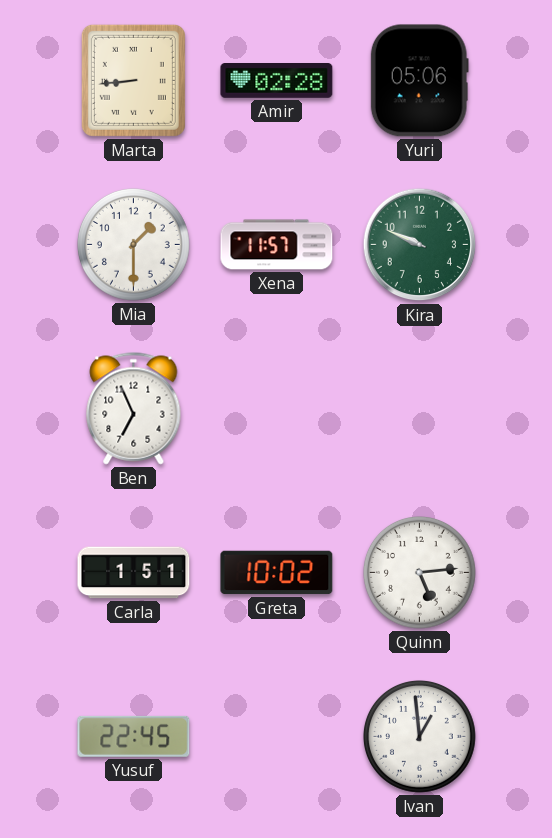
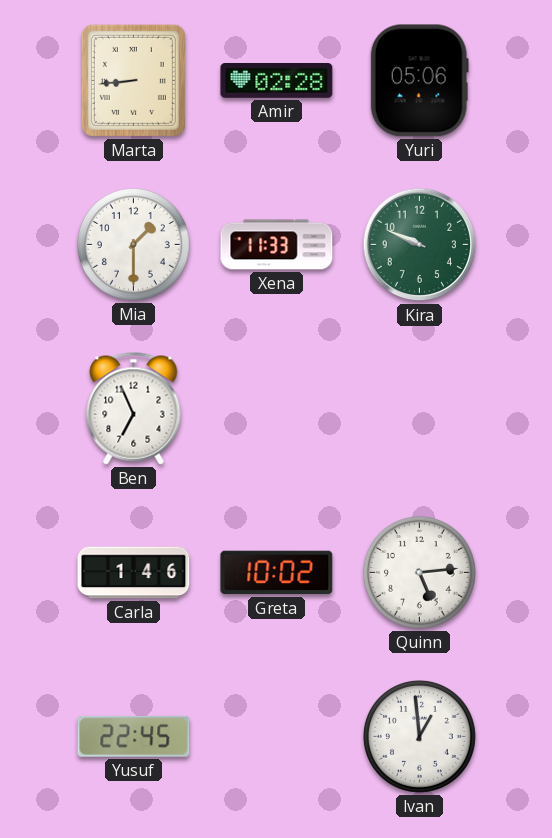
Xena: 11:57 -> 11:33
Carla: 1:51 -> 1:46
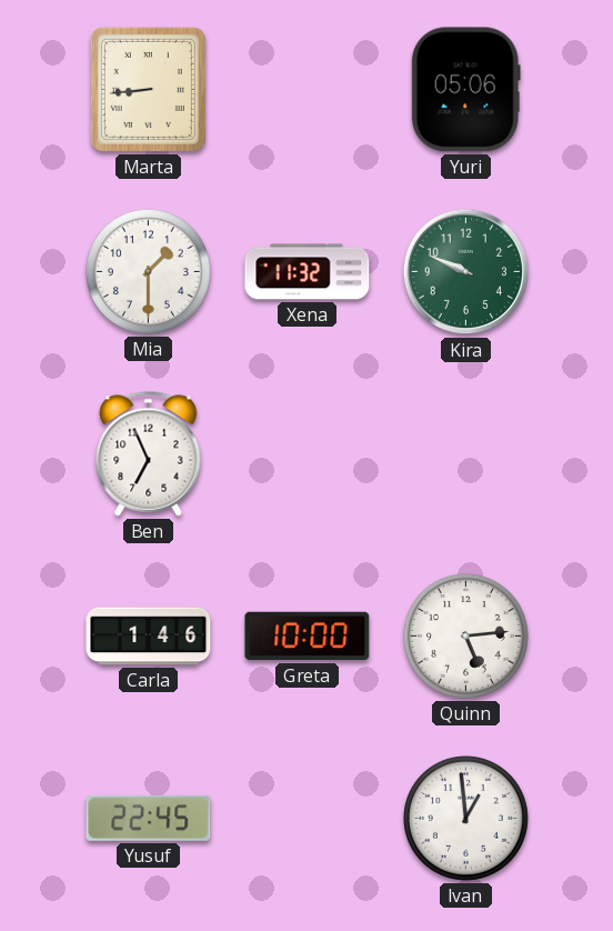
Amir: 02:28 -> none
Xena: 11:33 -> 11:32
Greta: 10:02 -> 10:00
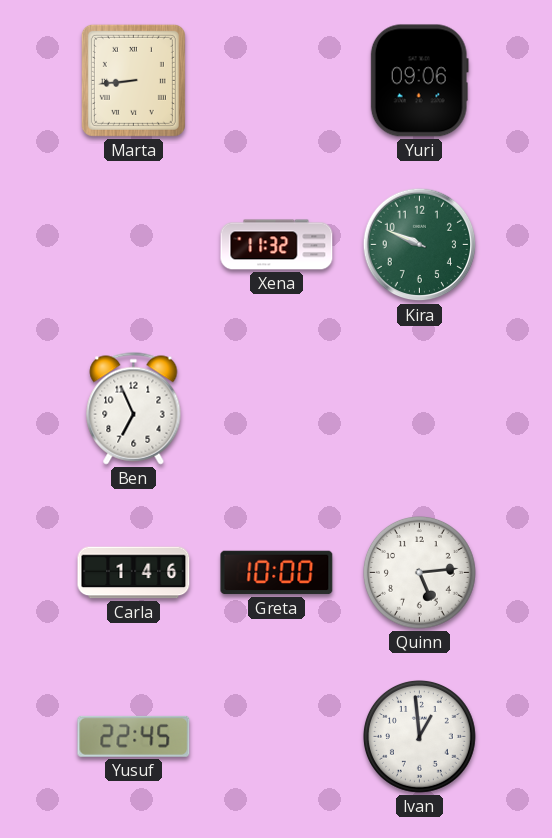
Yuri: 05:06 -> 09:06
Mia: 1:30 -> none
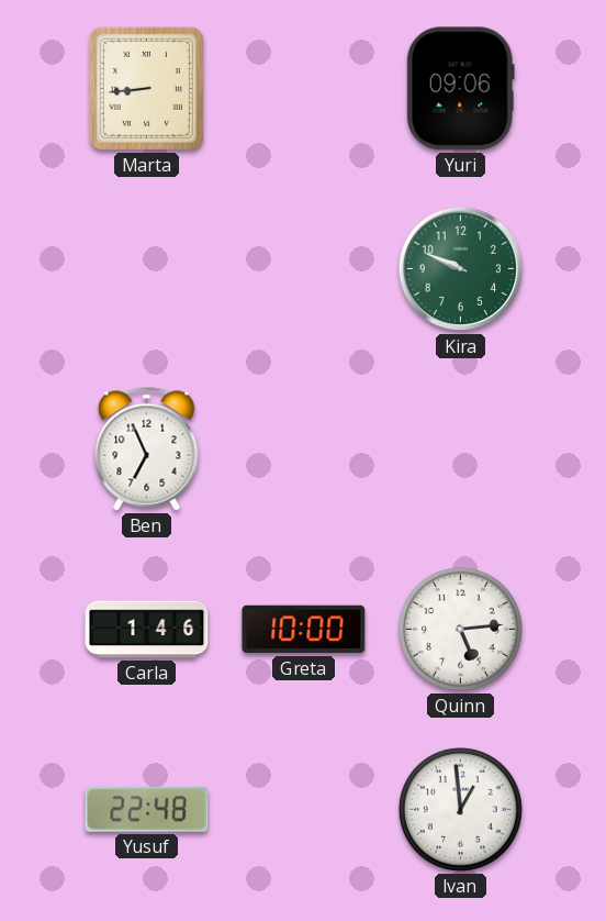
Xena: 11:32 -> none
Yusuf: 22:45 -> 22:48
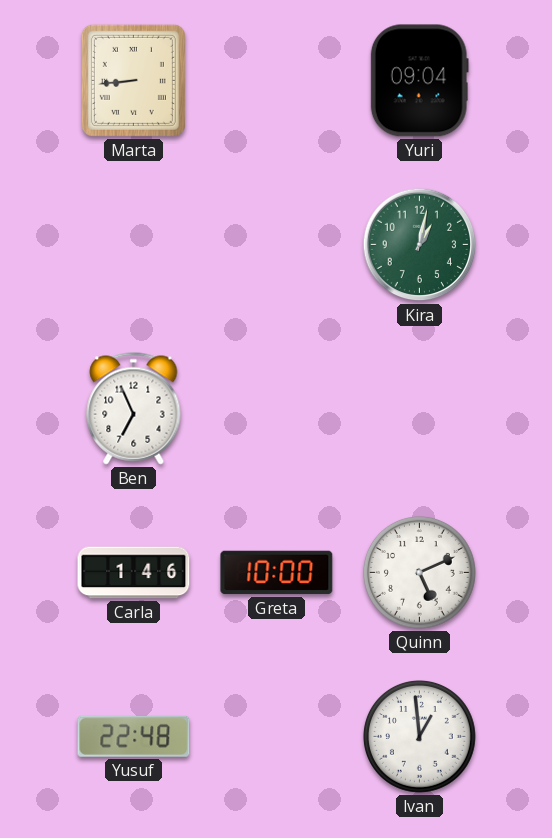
Yuri: 09:06 -> 09:04
Kira: 9:49 -> 1:02
Quinn: 5:14 -> 5:11
